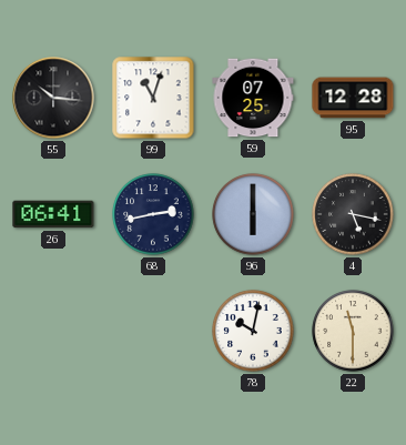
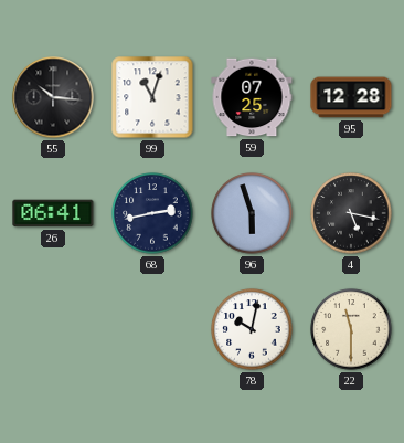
96: 6:00 -> 5:57
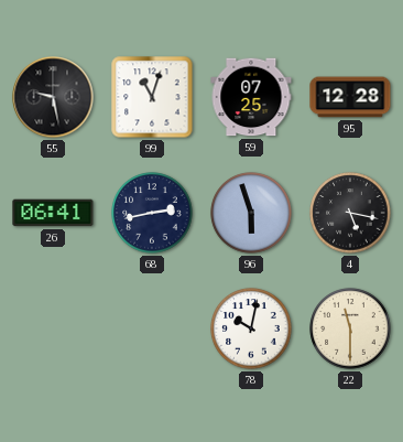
55: 10:16 -> 9:28
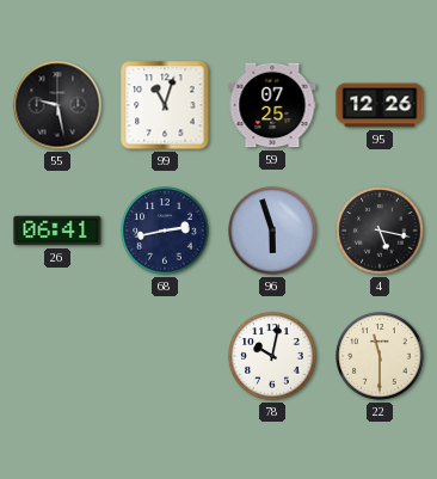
95: 12:28 -> 12:26
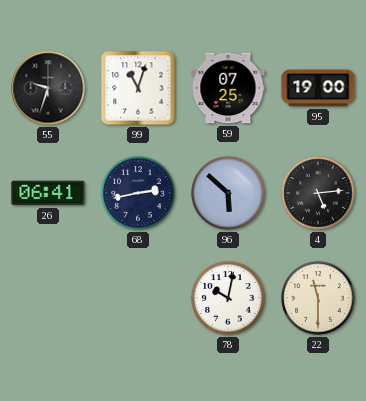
55: 9:28 -> 9:33
95: 12:26 -> 19:00
96: 5:57 -> 5:52
4: 5:17 -> 5:14
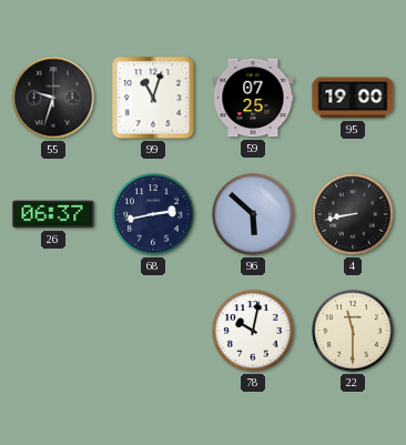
26: 06:41 -> 06:37
4: 5:14 -> 8:43
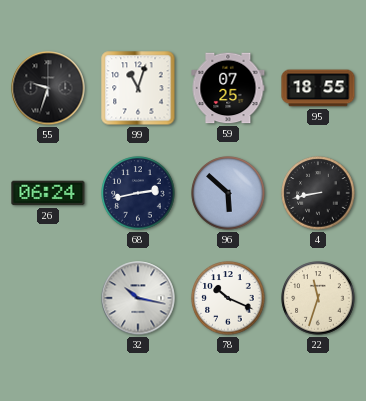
95: 19:00 -> 18:55
26: 06:37 -> 06:24
32: none -> 10:17
78: 10:02 -> 10:19
22: 11:30 -> 11:33
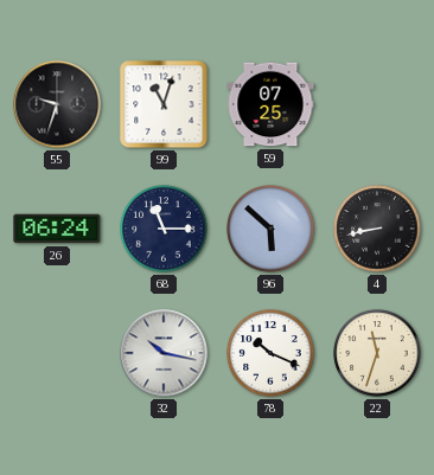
95: 18:55 -> none
68: 2:43 -> 11:15
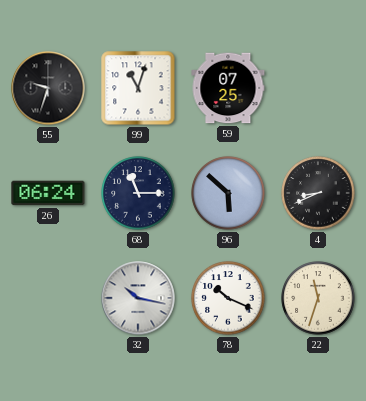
4: 8:43 -> 8:41
